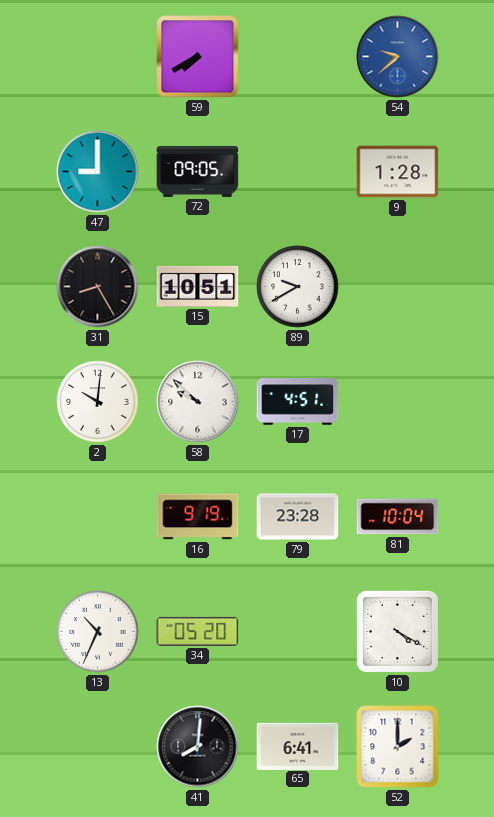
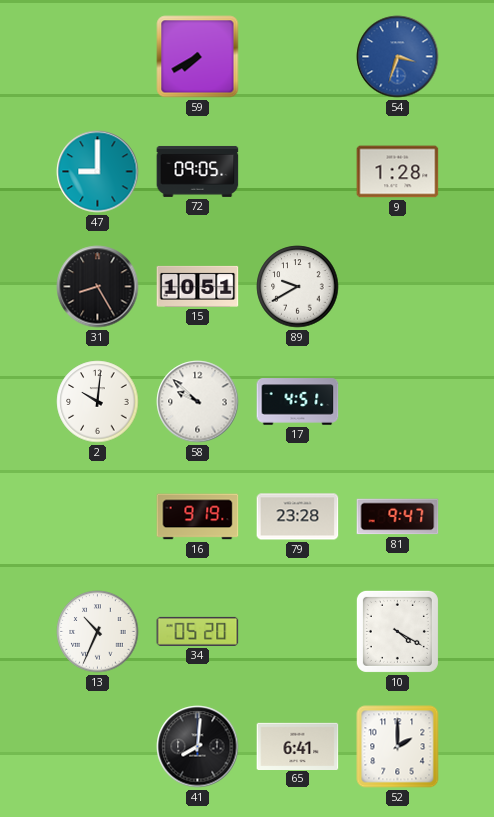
54: 9:38 -> 3:33
81: 10:04 -> 9:47
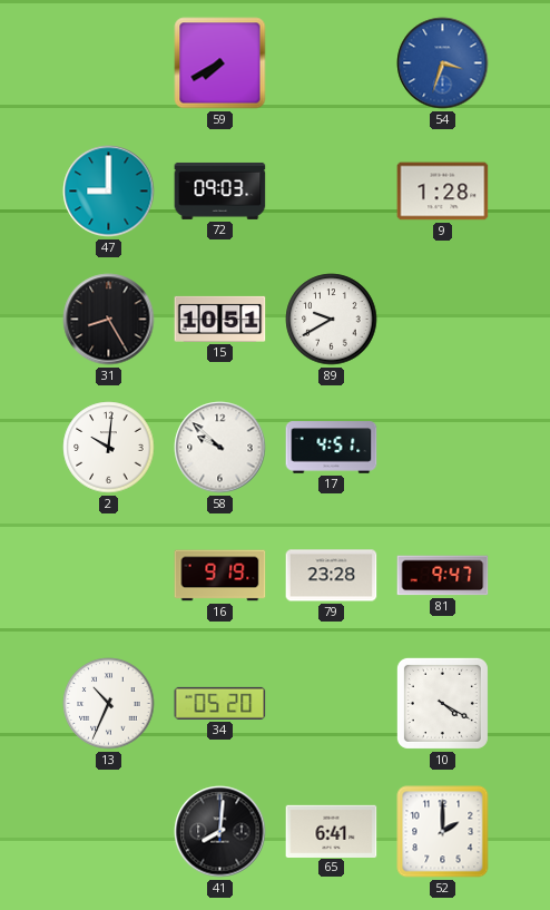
72: 09:05 -> 09:03
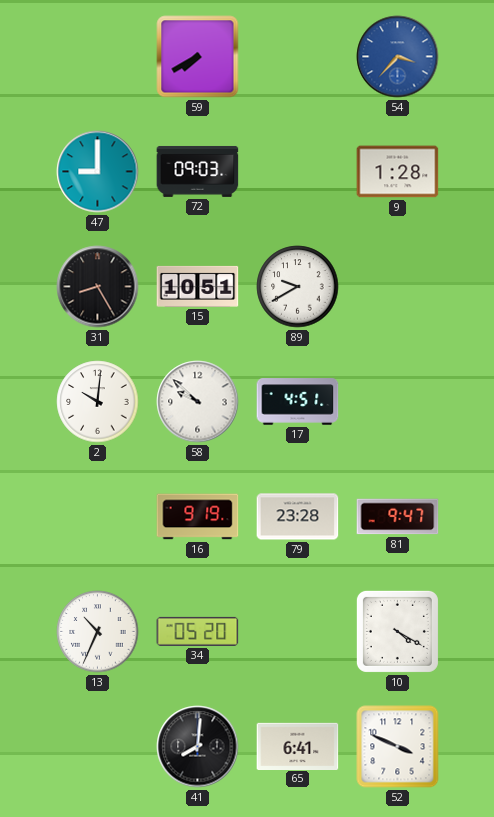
54: 3:33 -> 3:37
52: 2:00 -> 3:49
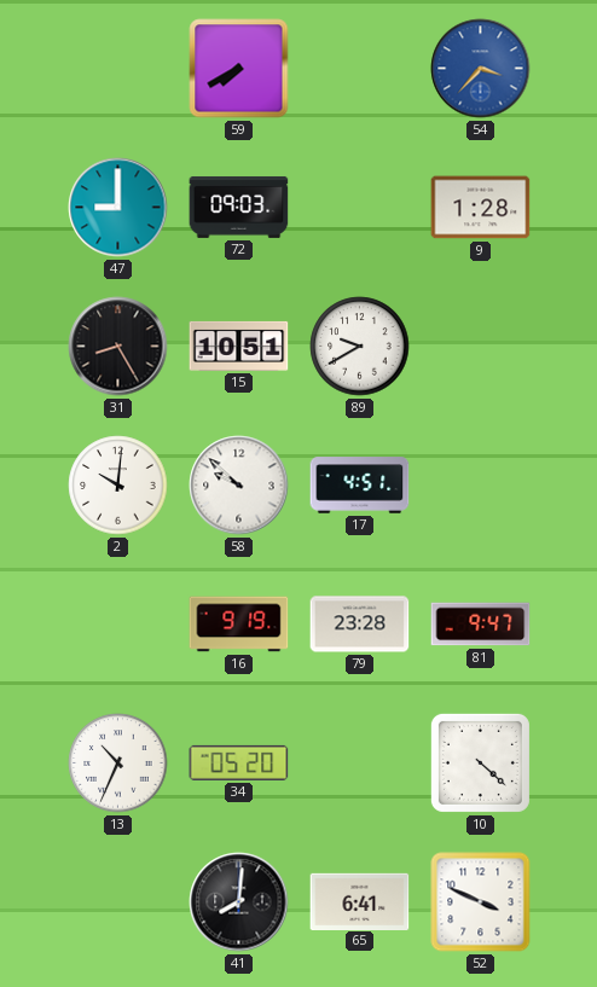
10: 4:20 -> 4:22
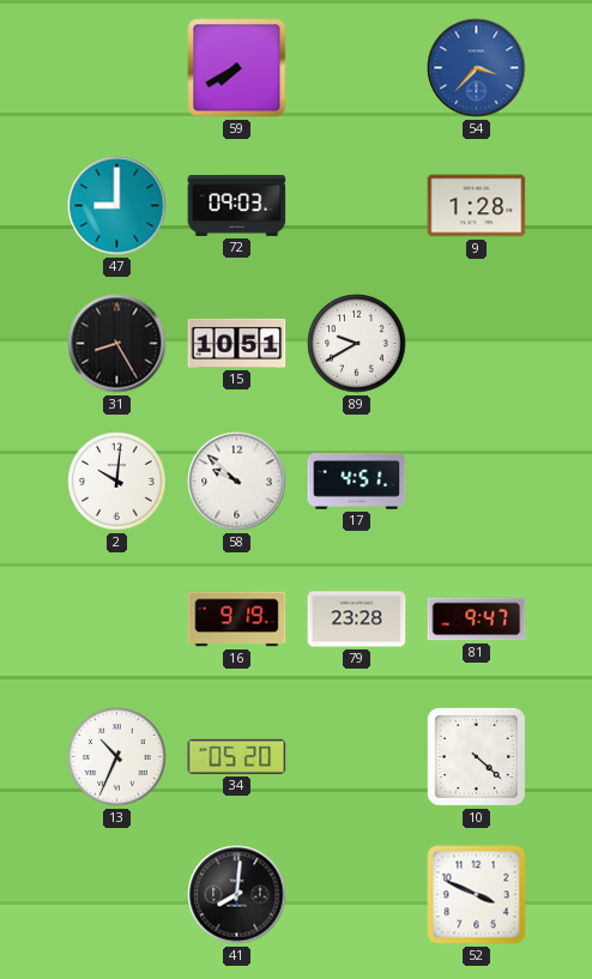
65: 6:41 -> none
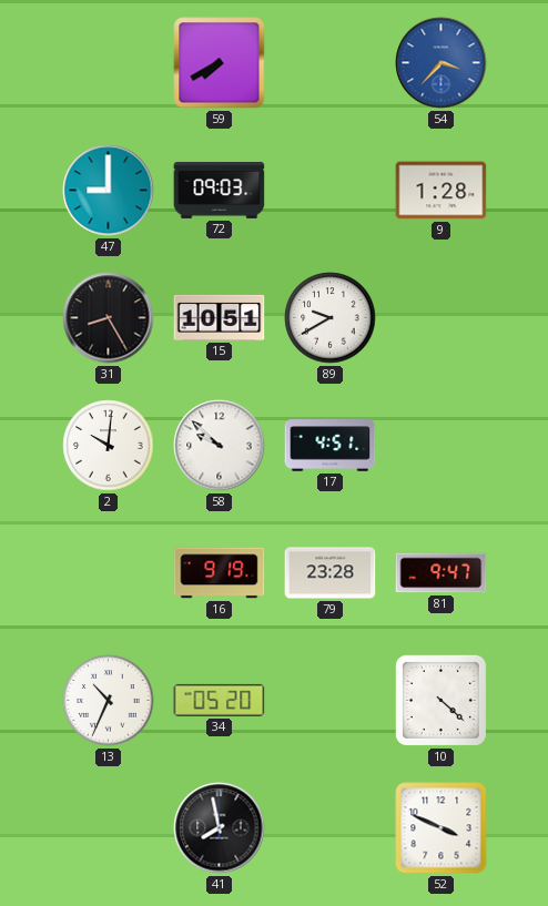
41: 8:01 -> 7:58
